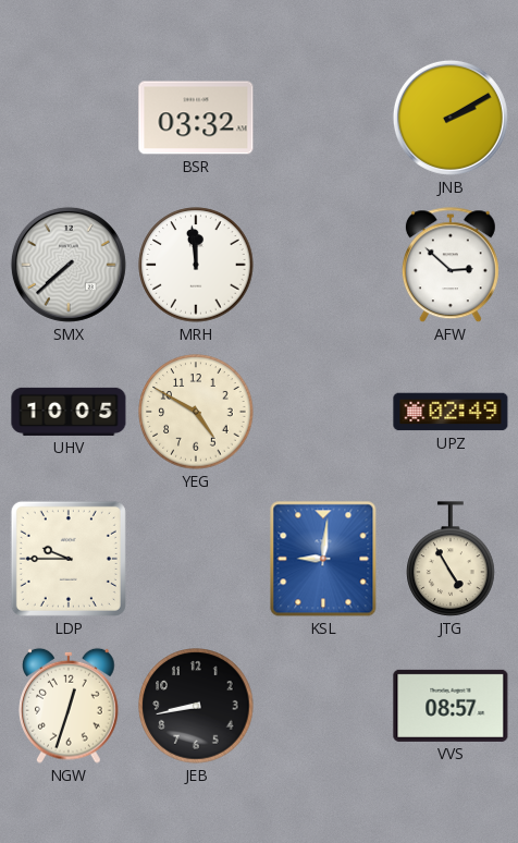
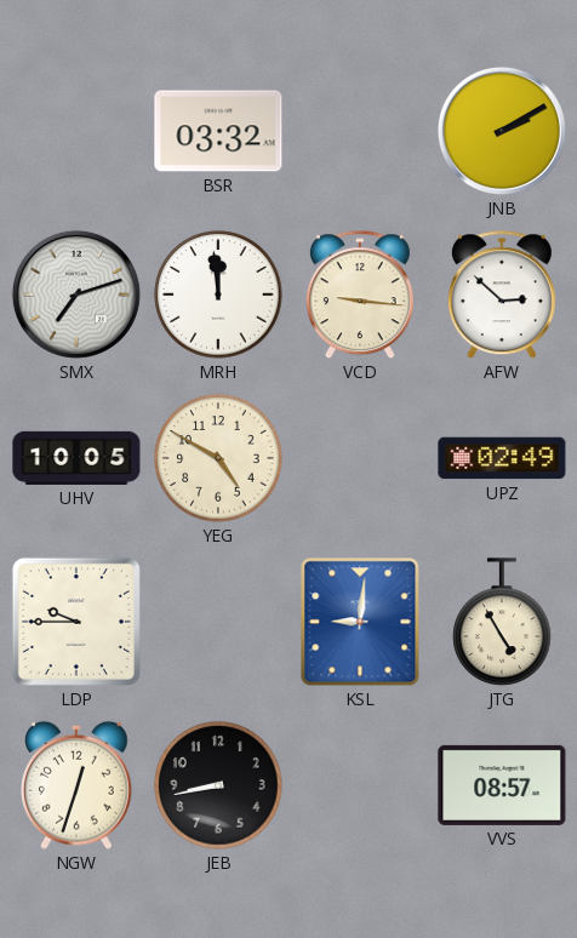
SMX: 7:38 -> 7:12
VCD: none -> 9:16
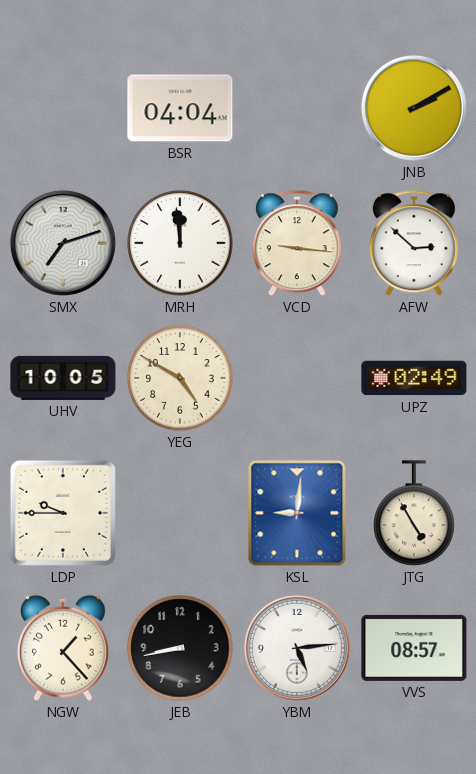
BSR: 03:32 -> 04:04
NGW: 12:33 -> 1:23
YBM: none -> 5:14
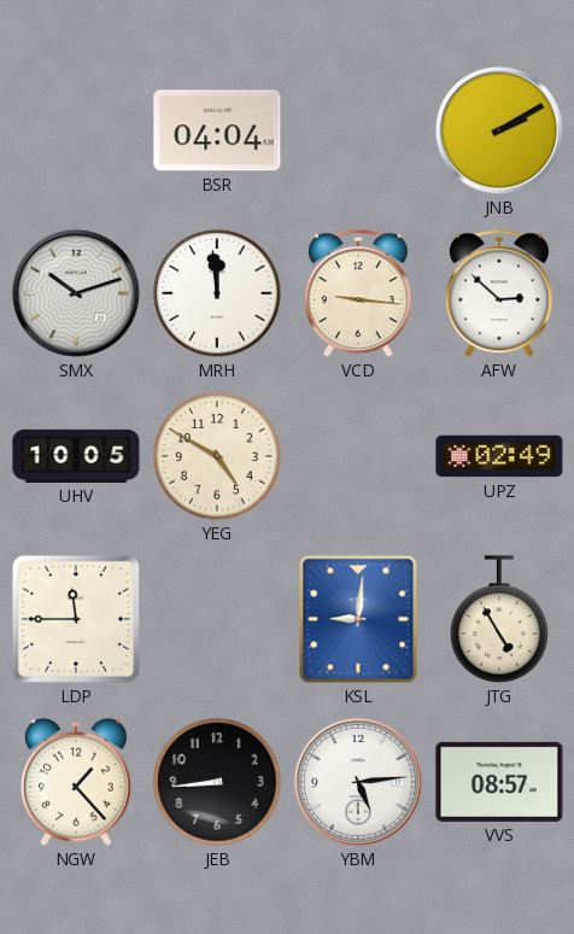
SMX: 7:12 -> 10:12
LDP: 9:45 -> 11:45
JEB: 8:43 -> 8:44
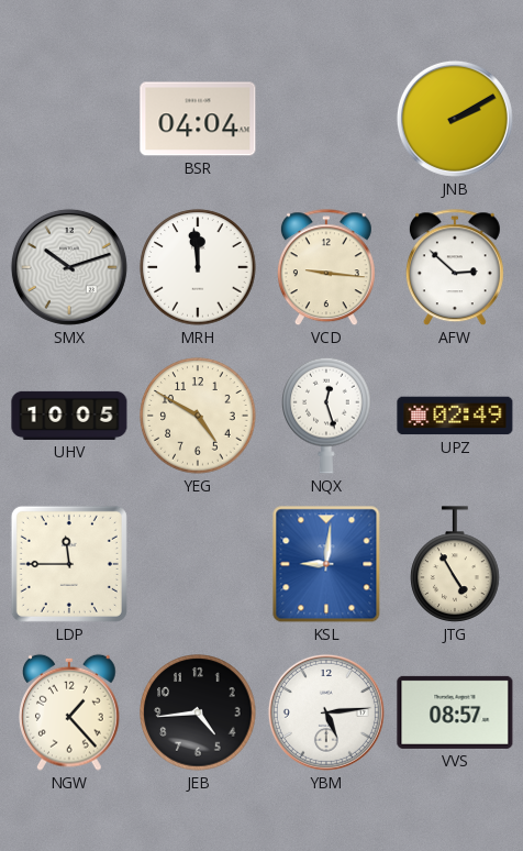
NQX: none -> 12:27
JEB: 8:44 -> 4:44
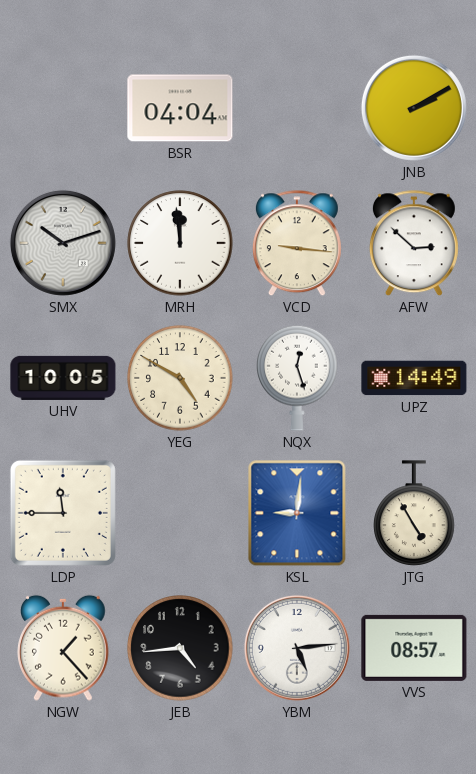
UPZ: 02:49 -> 14:49
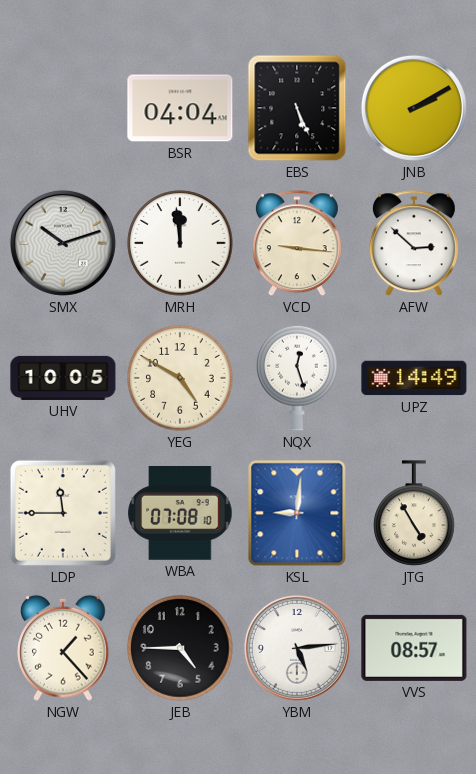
EBS: none -> 5:26
WBA: none -> 07:08
JEB: 4:44 -> 4:45
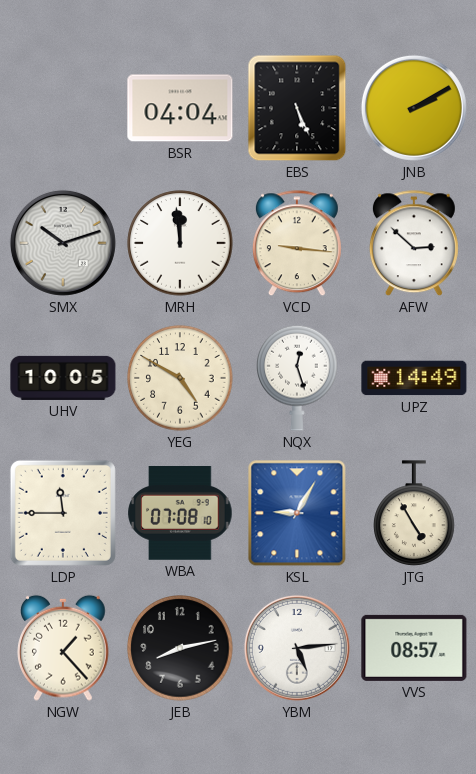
KSL: 9:01 -> 9:05
JEB: 4:45 -> 8:13
